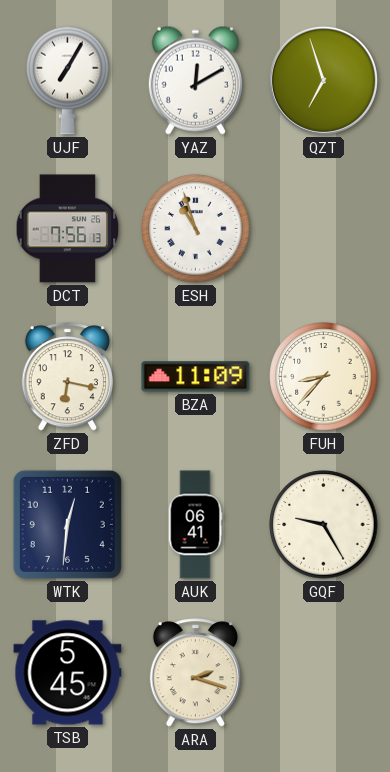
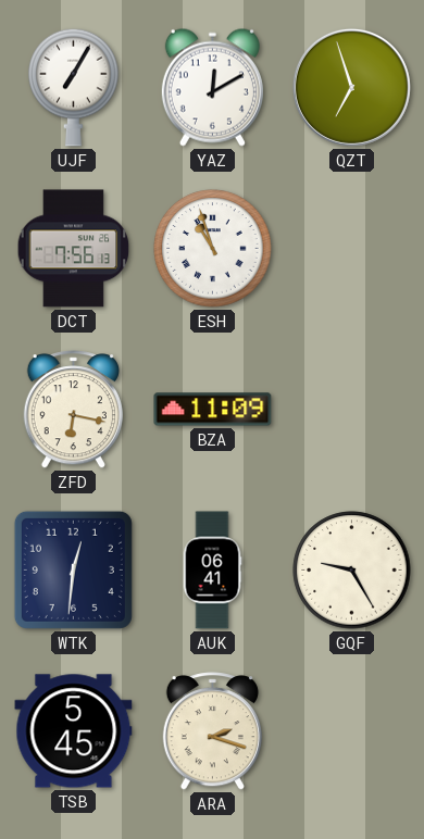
FUH: 8:37 -> none
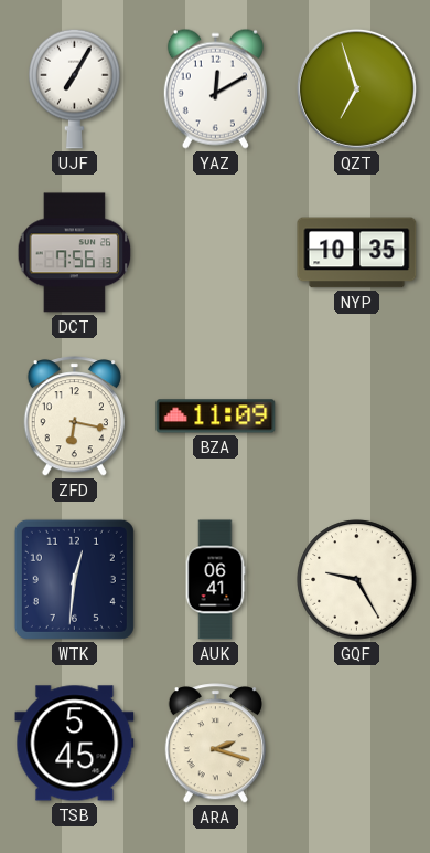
ESH: 10:57 -> none
NYP: none -> 10:35
